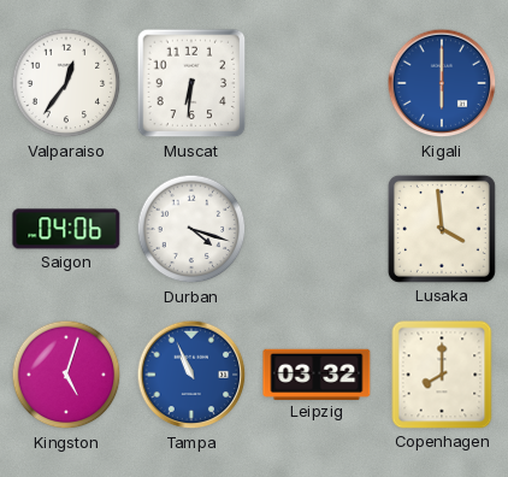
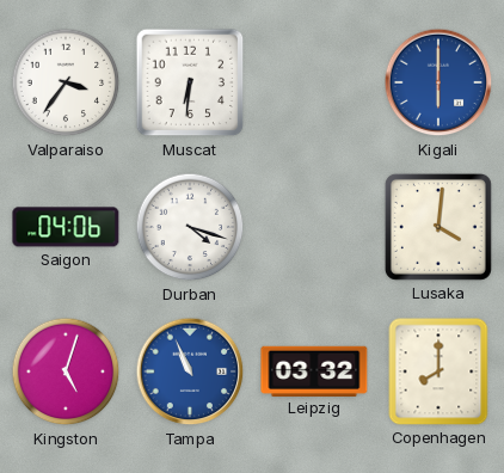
Valparaiso: 12:36 -> 3:36
Lusaka: 3:59 -> 4:01
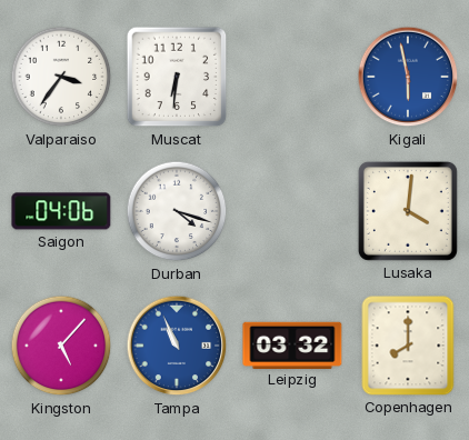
Kigali: 6:00 -> 5:58
Kingston: 5:03 -> 5:07
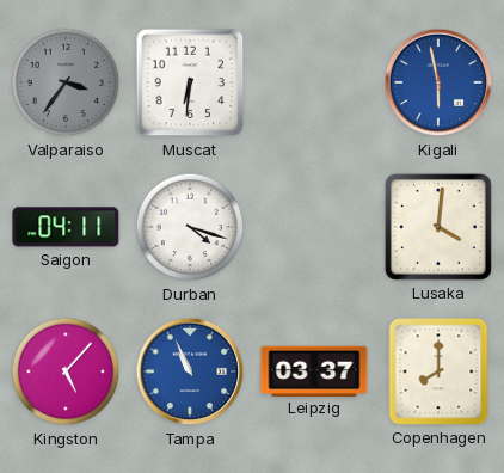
Valparaiso dial: white -> grey
Saigon: 04:06 -> 04:11
Leipzig: 03:32 -> 03:37
